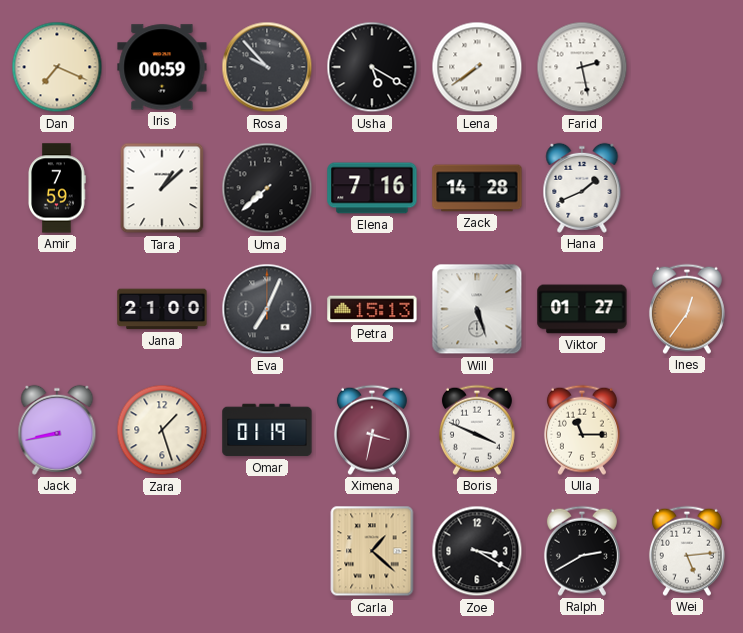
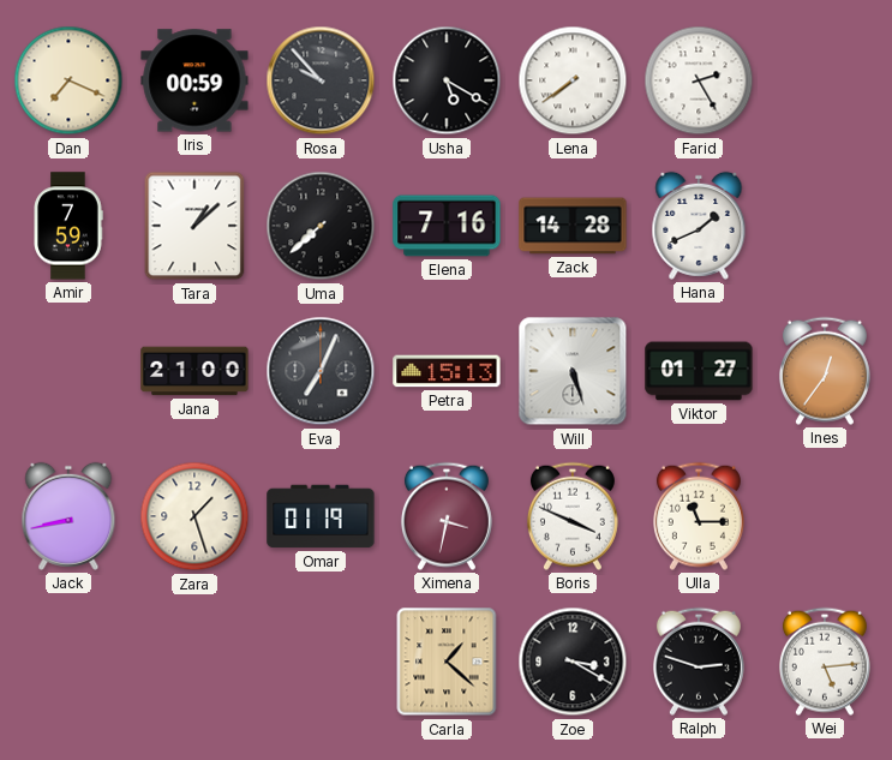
Farid: 2:28 -> 2:25
Ralph: 2:40 -> 2:48
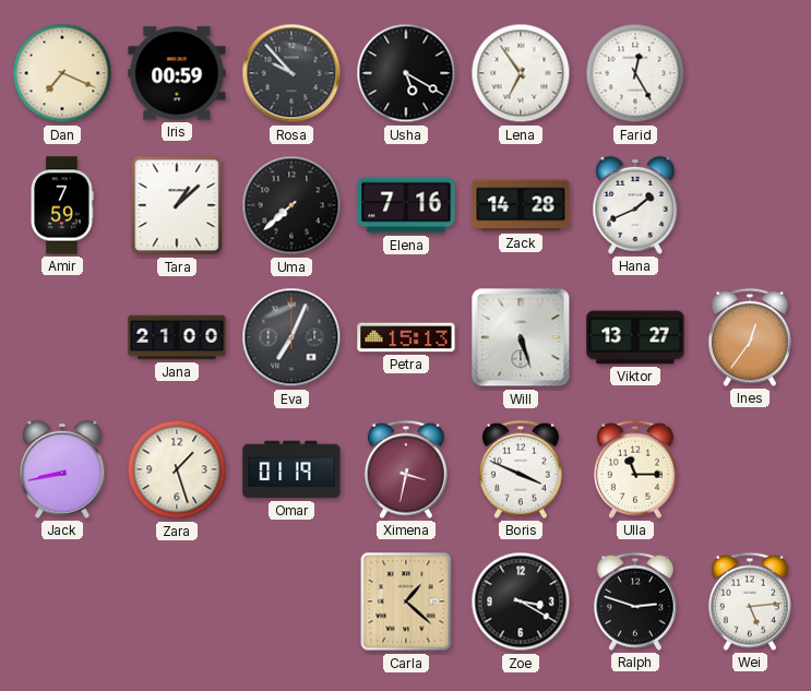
Lena: 7:39 -> 6:54
Farid: 2:25 -> 12:25
Viktor: 01:27 -> 13:27
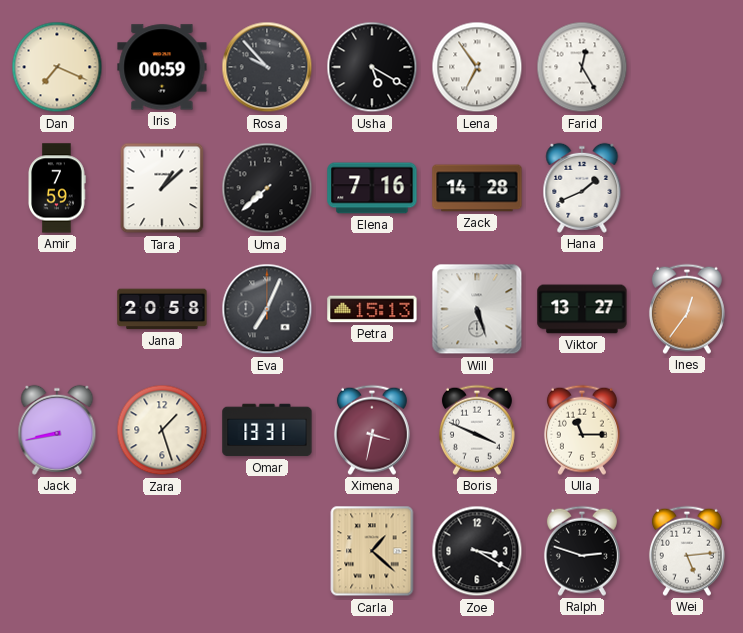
Jana: 21:00 -> 20:58
Omar: 01:19 -> 13:31
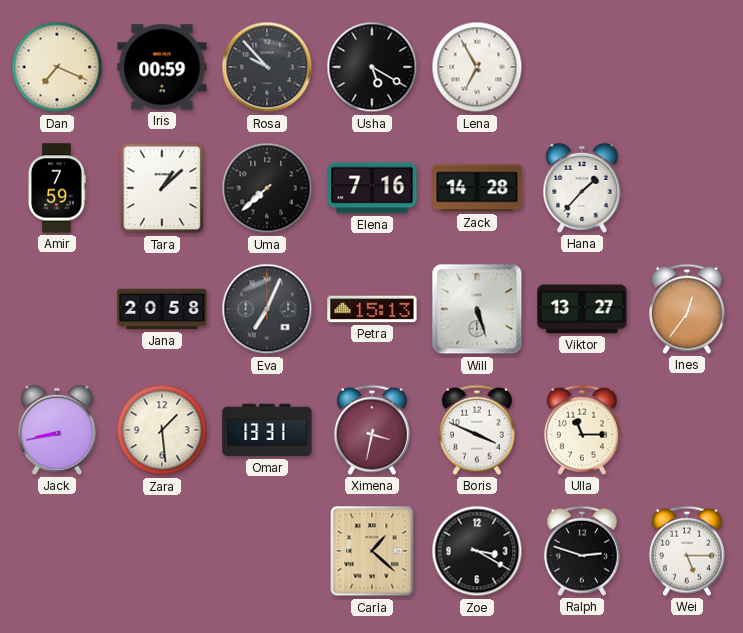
Lena: 6:54 -> 6:55
Farid: 12:25 -> none
Hana: 1:41 -> 1:37
Zara: 1:27 -> 1:29
Wei: 5:14 -> 5:15
